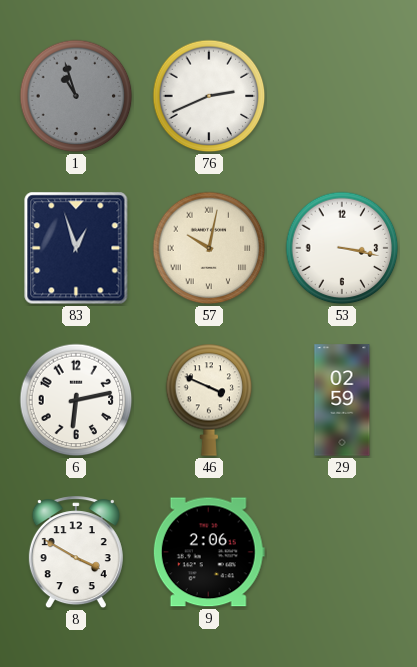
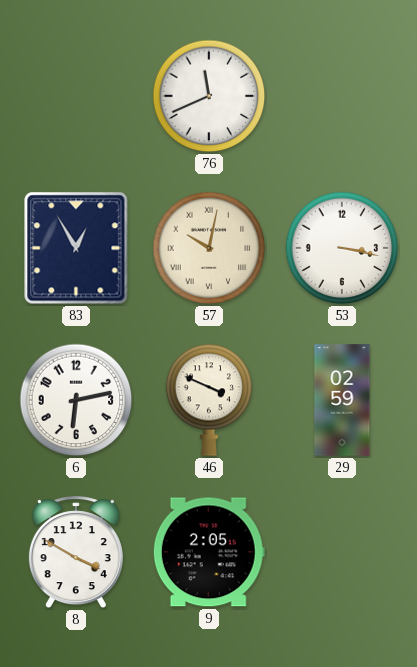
1: 10:57 -> none
76: 2:41 -> 11:41
83: 12:57 -> 12:55
9: 2:06 -> 2:05
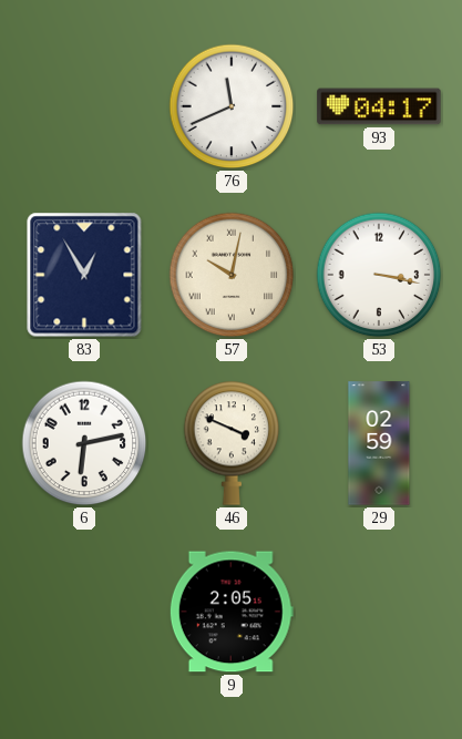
93: none -> 04:17
8: 3:50 -> none
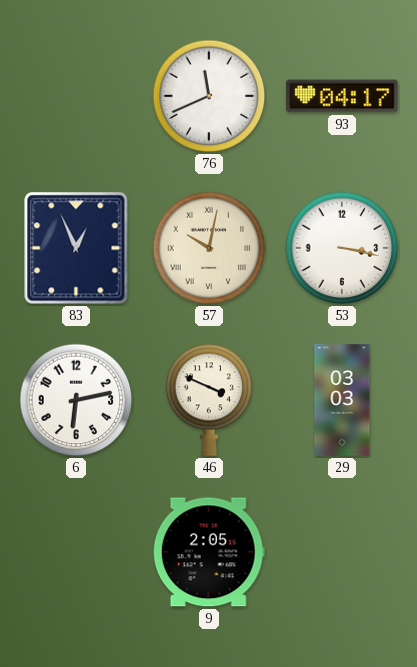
83: 12:55 -> 12:56
29: 02:59 -> 03:03
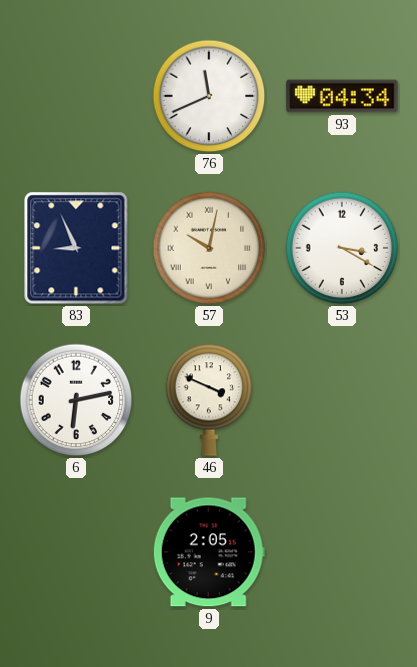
93: 04:17 -> 04:34
83: 12:56 -> 8:56
53: 3:17 -> 3:20
29: 03:03 -> none
